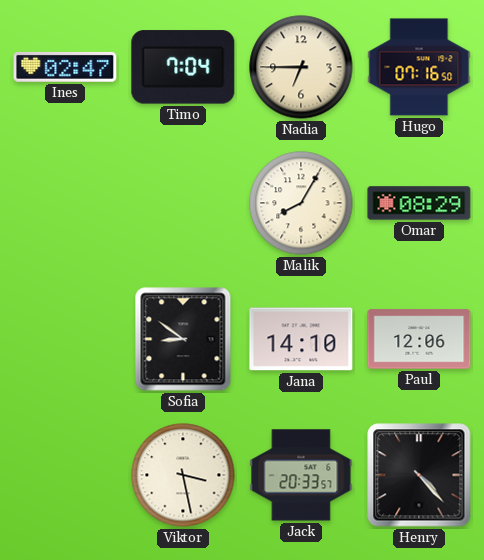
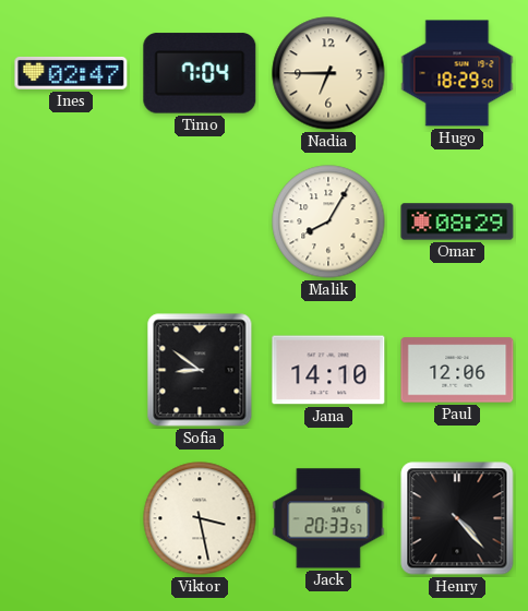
Hugo: 07:16 -> 18:29
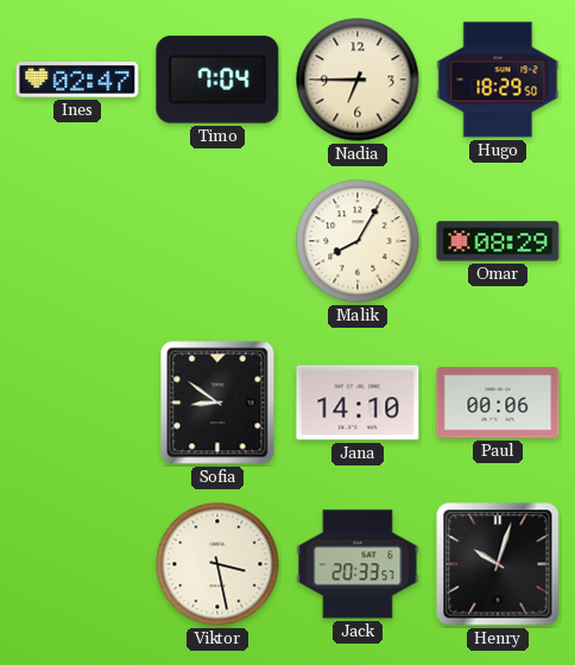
Paul: 12:06 -> 00:06
Henry: 4:23 -> 10:03
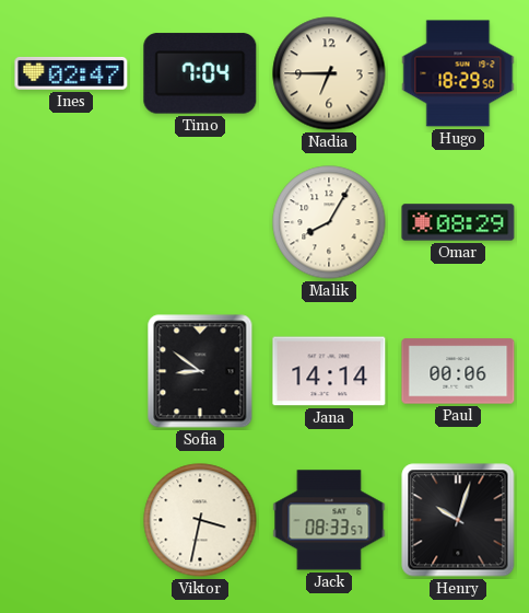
Jana: 14:10 -> 14:14
Viktor: 3:28 -> 3:32
Jack: 20:33 -> 08:33
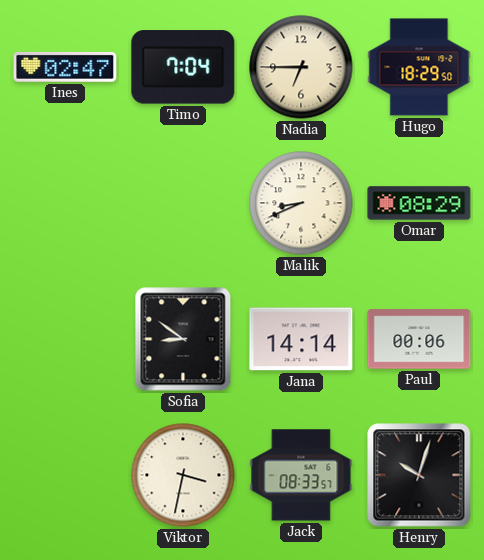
Malik: 8:05 -> 8:41
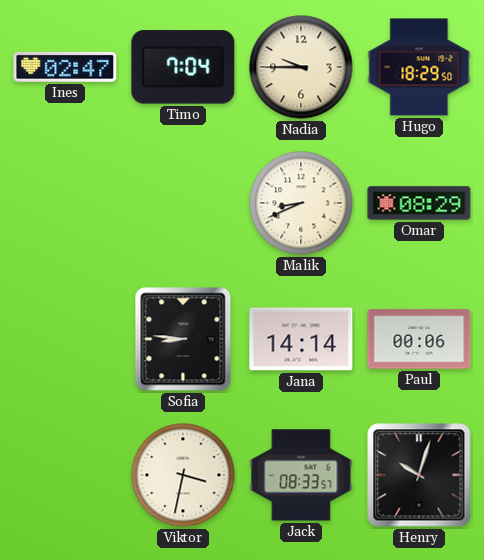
Nadia: 6:45 -> 9:45
Sofia: 8:51 -> 8:46
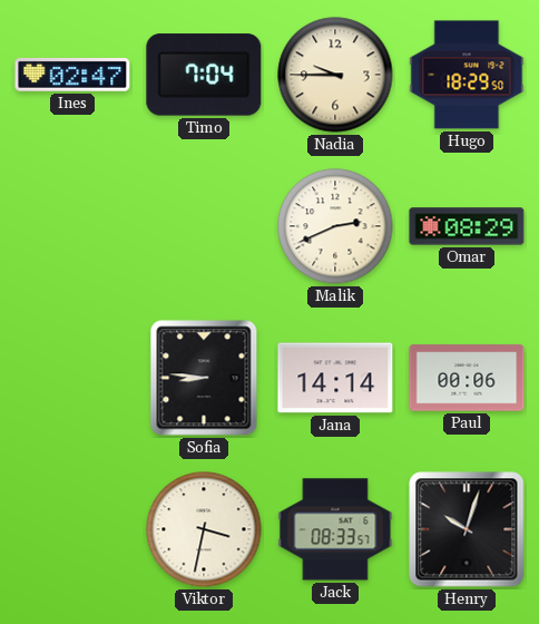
Malik: 8:41 -> 2:41
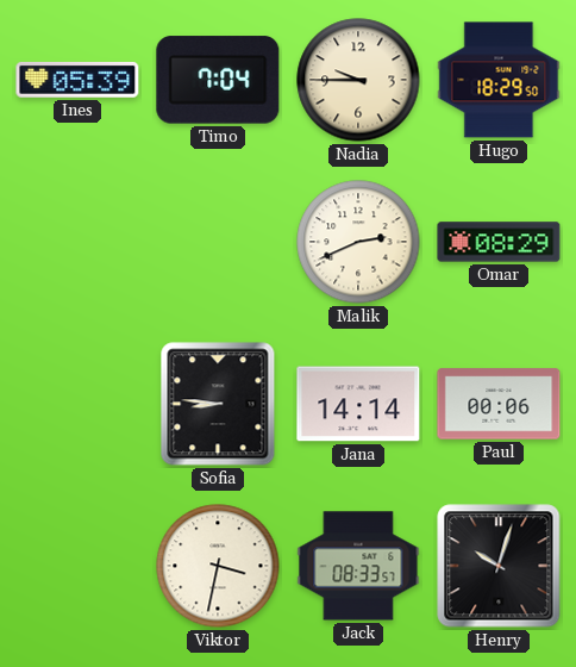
Ines: 02:47 -> 05:39
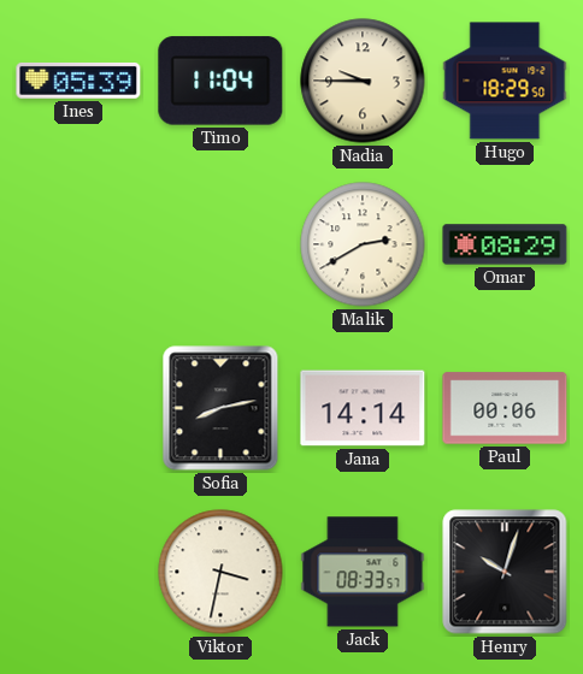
Timo: 7:04 -> 11:04
Malik: 2:41 -> 2:40
Sofia: 8:46 -> 8:13
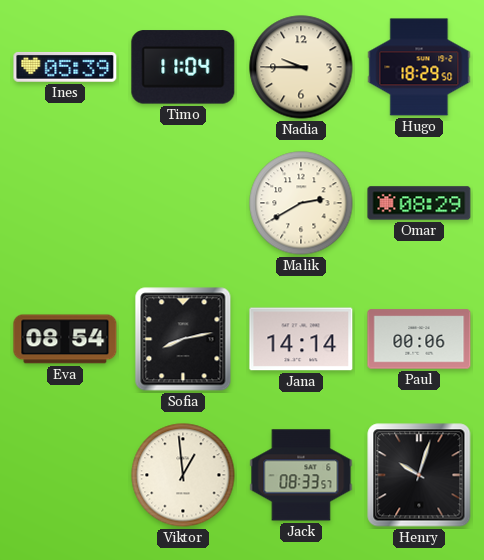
Eva: none -> 08:54
Viktor: 3:32 -> 12:59
